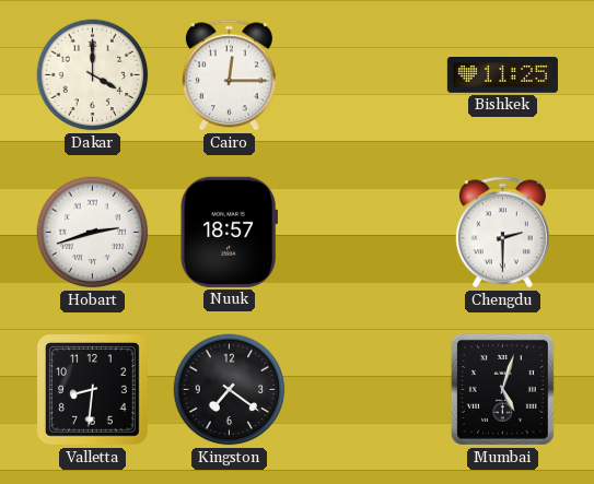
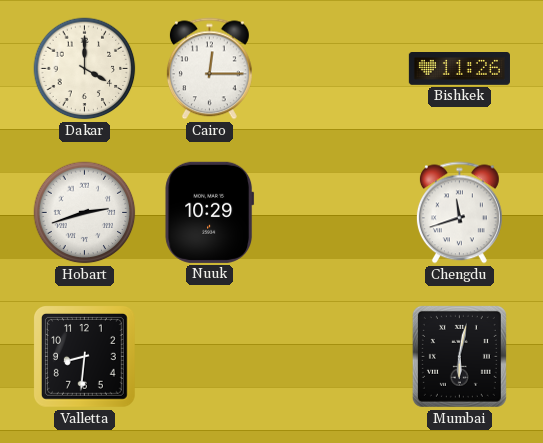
Bishkek: 11:25 -> 11:26
Nuuk: 18:57 -> 10:29
Chengdu: 2:30 -> 11:42
Kingston: 7:21 -> none
Mumbai: 5:03 -> 6:02
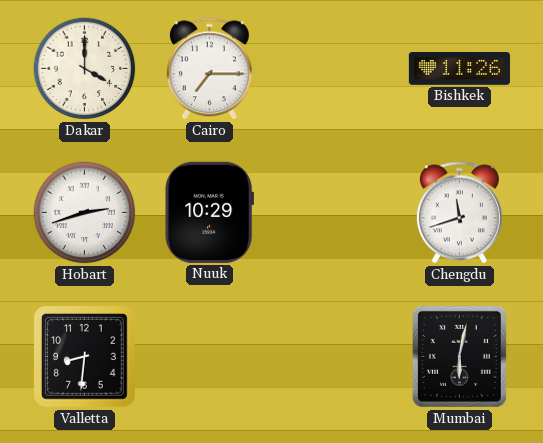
Cairo: 12:15 -> 7:15
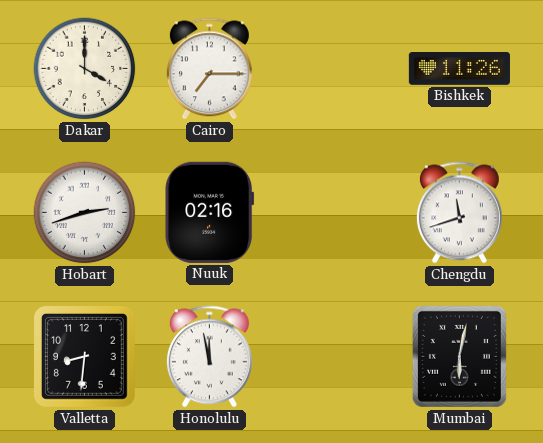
Nuuk: 10:29 -> 02:16
Honolulu: none -> 11:58
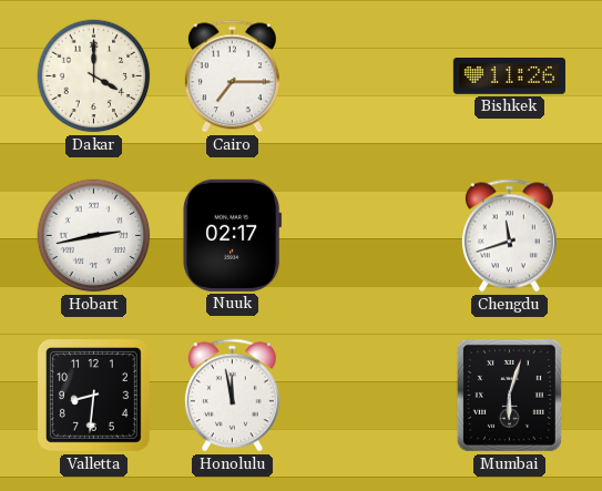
Hobart: 2:42 -> 2:43
Nuuk: 02:16 -> 02:17
Mumbai: 6:02 -> 6:03
